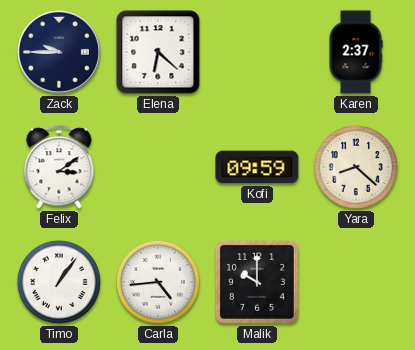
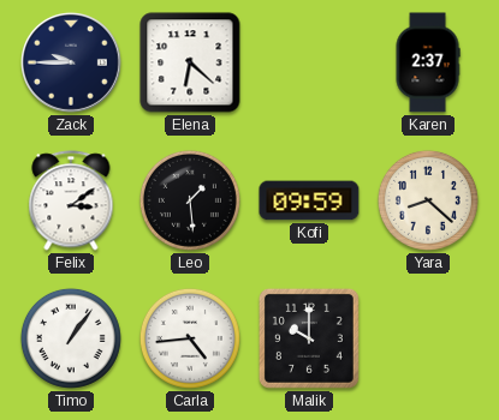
Leo: none -> 1:29
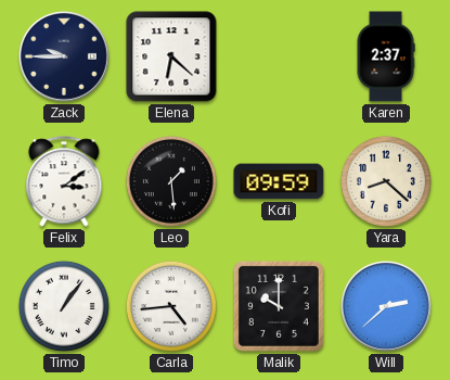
Will: none -> 2:38
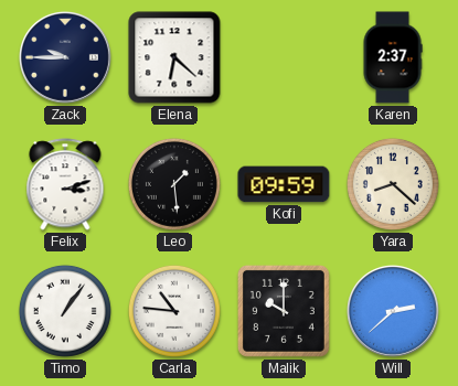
Felix: 3:09 -> 3:12
Carla: 4:44 -> 10:46
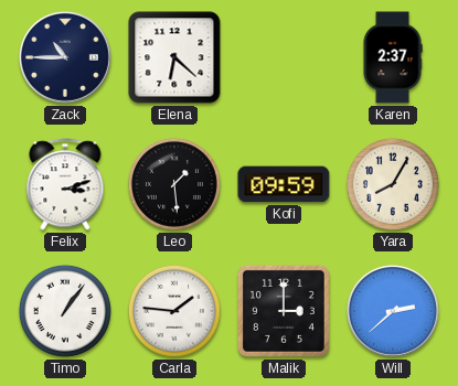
Zack: 9:45 -> 10:45
Yara: 8:22 -> 8:05
Carla: 10:46 -> 1:46
Malik: 10:00 -> 3:00
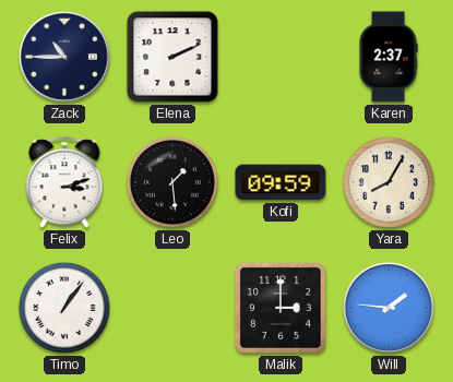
Elena: 6:22 -> 2:11
Carla: 1:46 -> none
Will: 2:38 -> 1:46
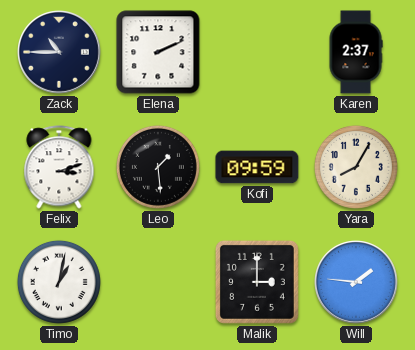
Timo: 1:06 -> 1:02
